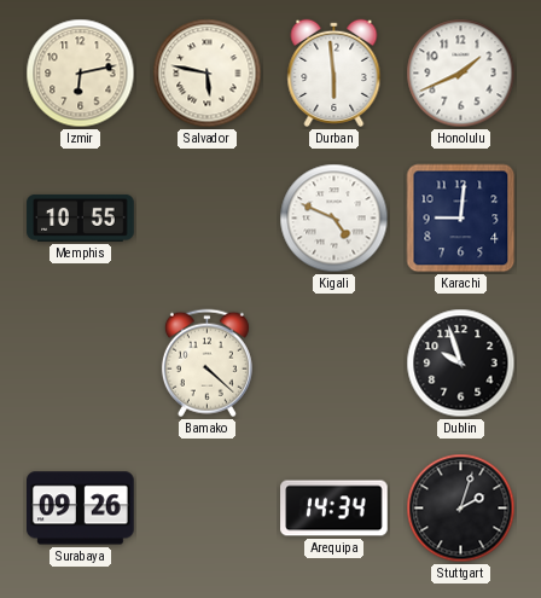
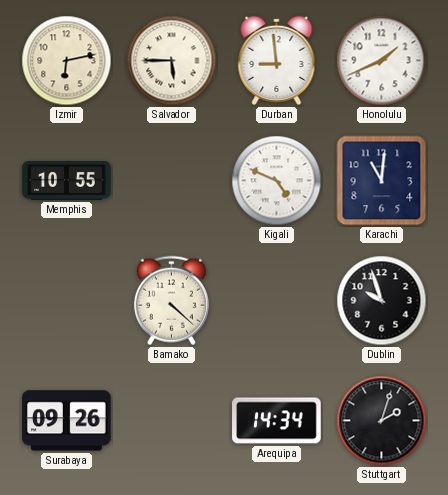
Salvador: 5:47 -> 5:45
Durban: 5:59 -> 8:59
Karachi: 9:01 -> 11:01
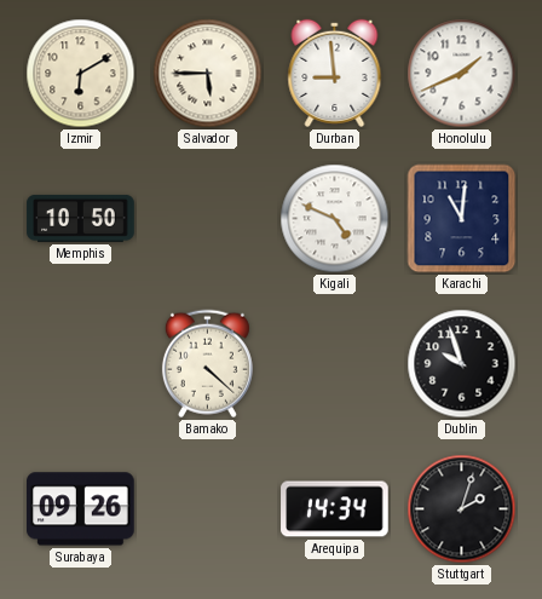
Izmir: 6:13 -> 6:10
Memphis: 10:55 -> 10:50
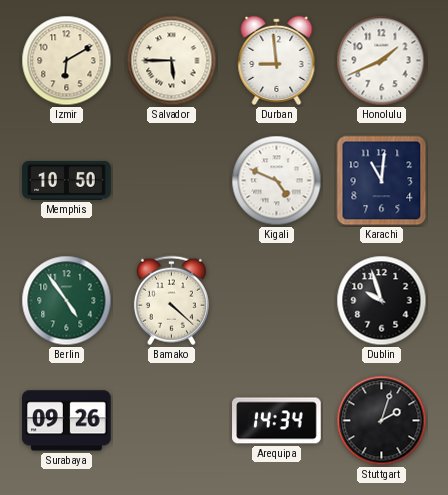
Berlin: none -> 4:54
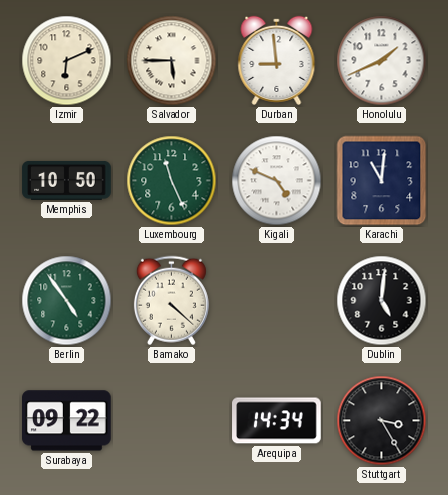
Izmir: 6:10 -> 6:11
Luxembourg: none -> 11:26
Dublin: 9:57 -> 5:01
Surabaya: 09:26 -> 09:22
Stuttgart: 2:03 -> 3:25
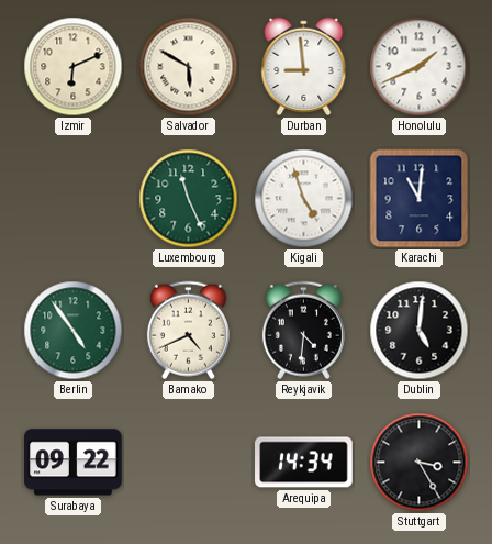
Salvador: 5:45 -> 5:50
Memphis: 10:50 -> none
Kigali: 4:49 -> 4:57
Bamako: 4:22 -> 4:41
Reykjavik: none -> 4:31
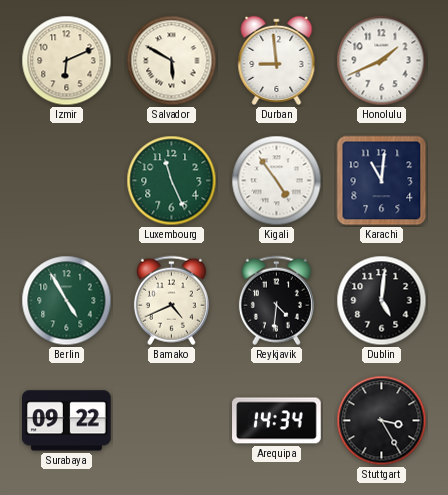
Kigali: 4:57 -> 4:54
Berlin: 4:54 -> 4:55
